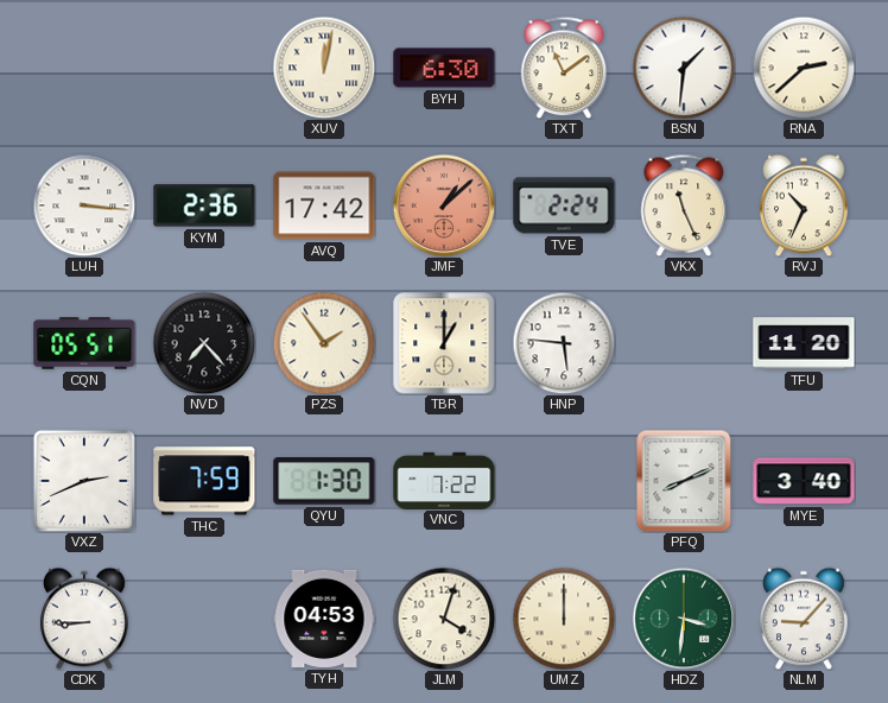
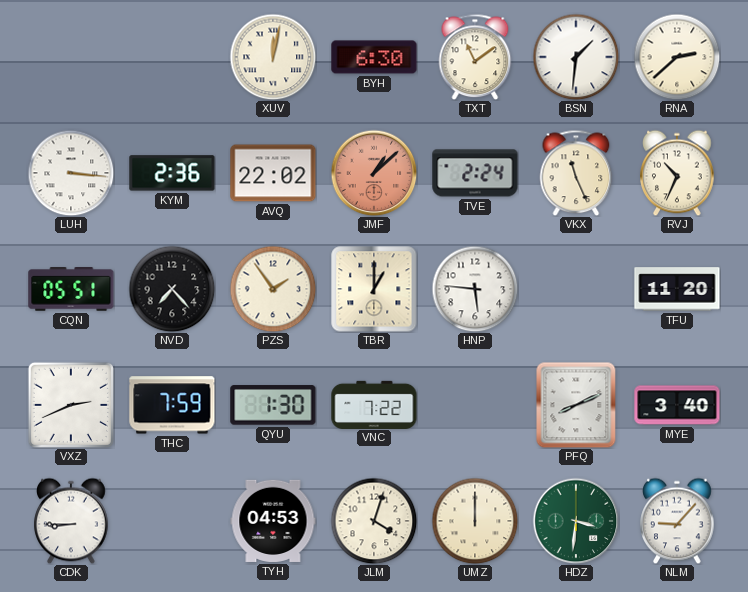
AVQ: 17:42 -> 22:02
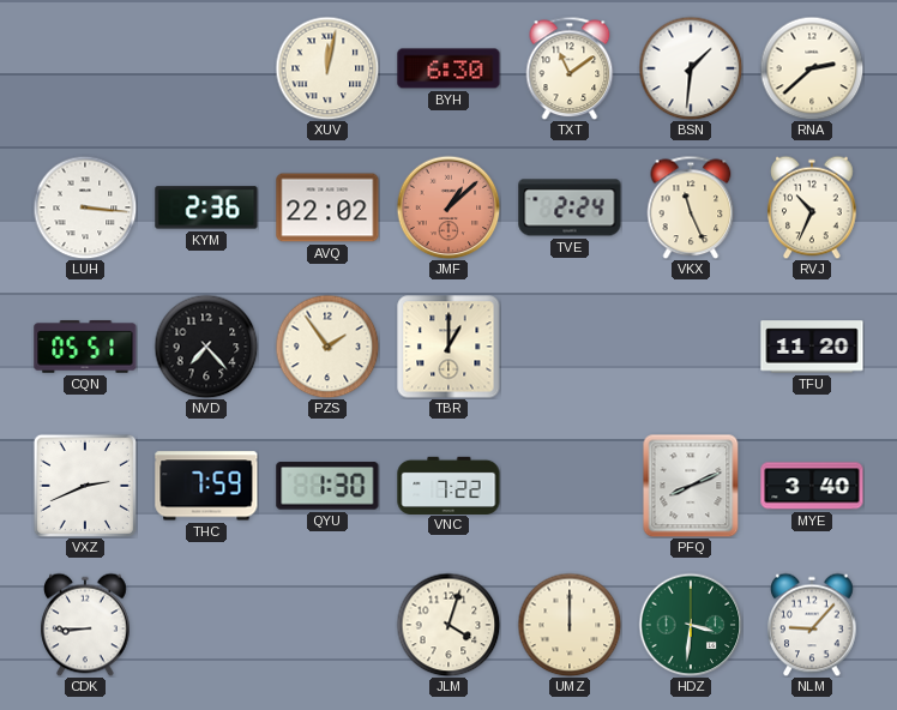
HNP: 5:46 -> none
TYH: 04:53 -> none
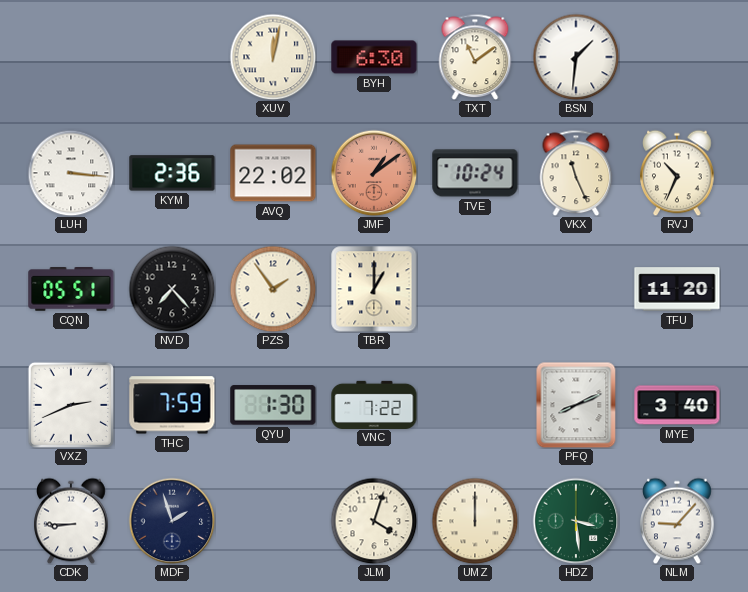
RNA: 2:38 -> none
JMF: 1:08 -> 1:09
TVE: 2:24 -> 10:24
MDF: none -> 1:57
HDZ: 3:31 -> 3:29
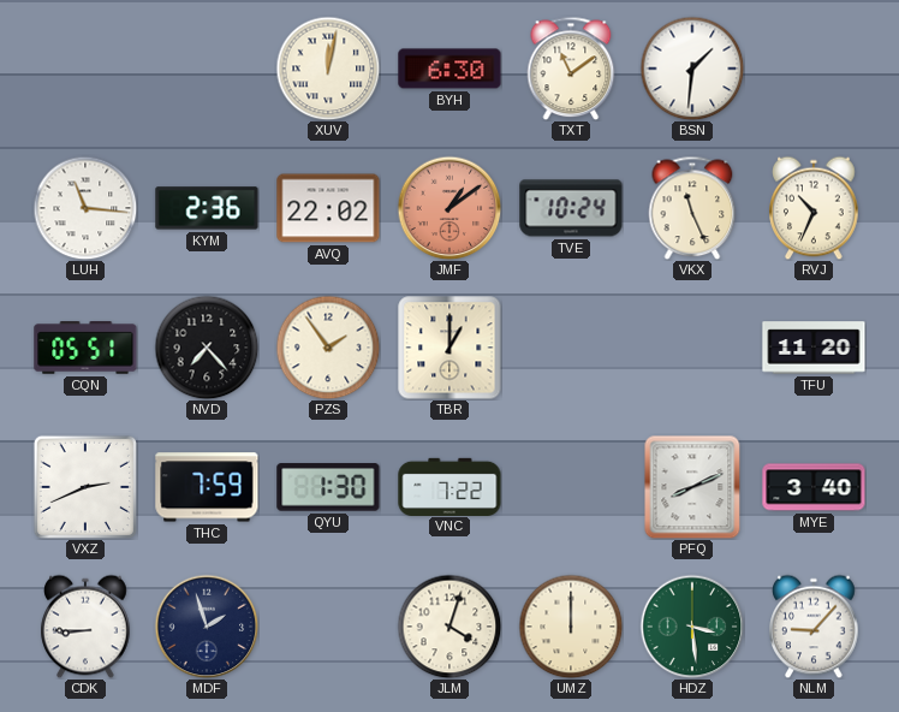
LUH: 3:16 -> 11:16
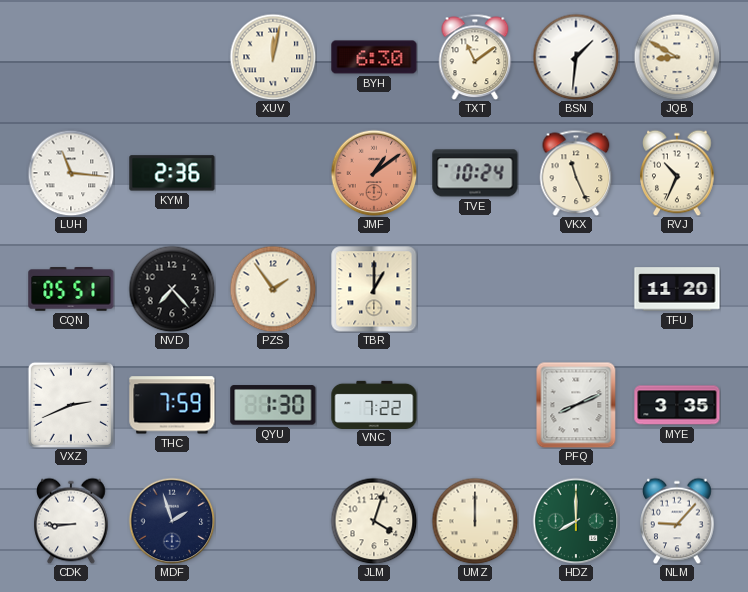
JQB: none -> 8:50
AVQ: 22:02 -> none
MYE: 3:40 -> 3:35
HDZ: 3:29 -> 8:00
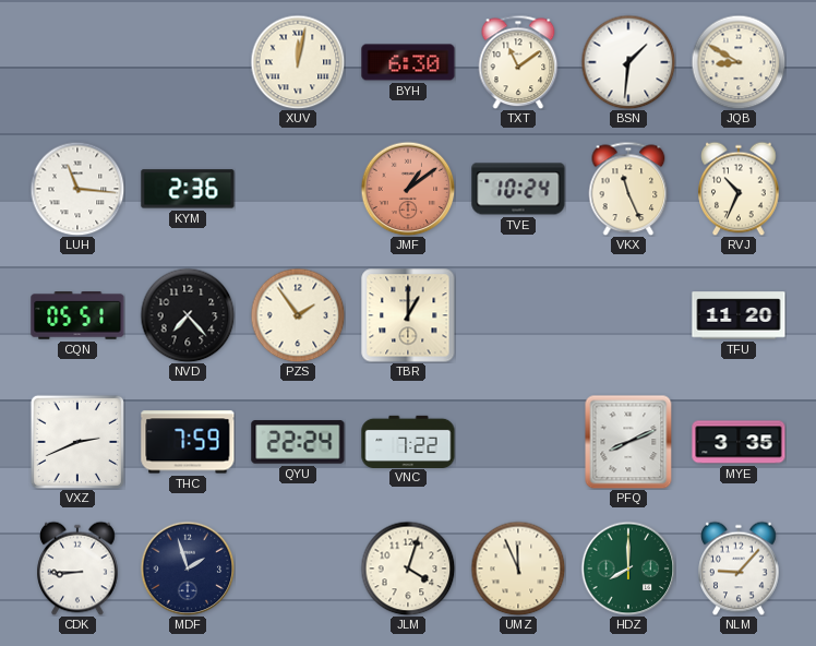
QYU: 1:30 -> 22:24
UMZ: 12:00 -> 11:56
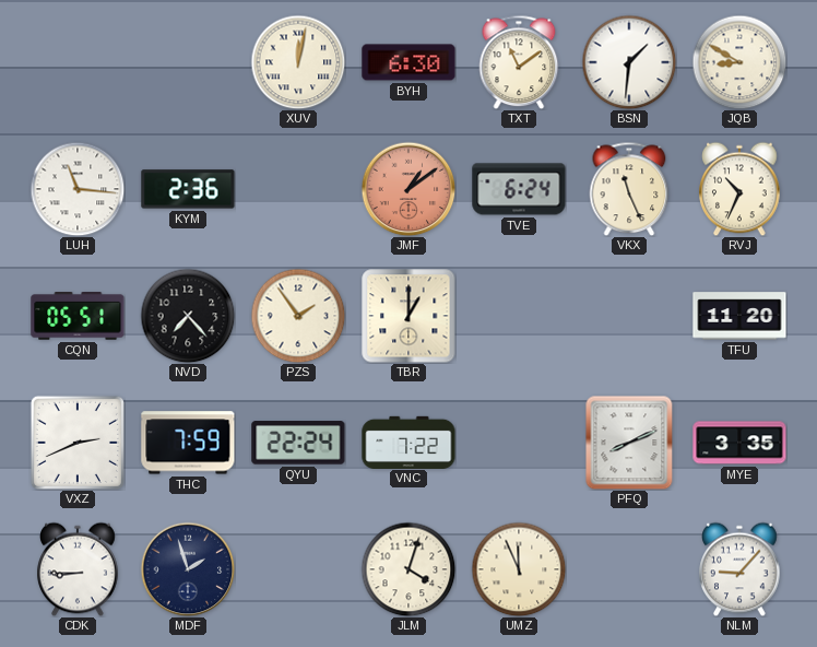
TVE: 10:24 -> 6:24
HDZ: 8:00 -> none
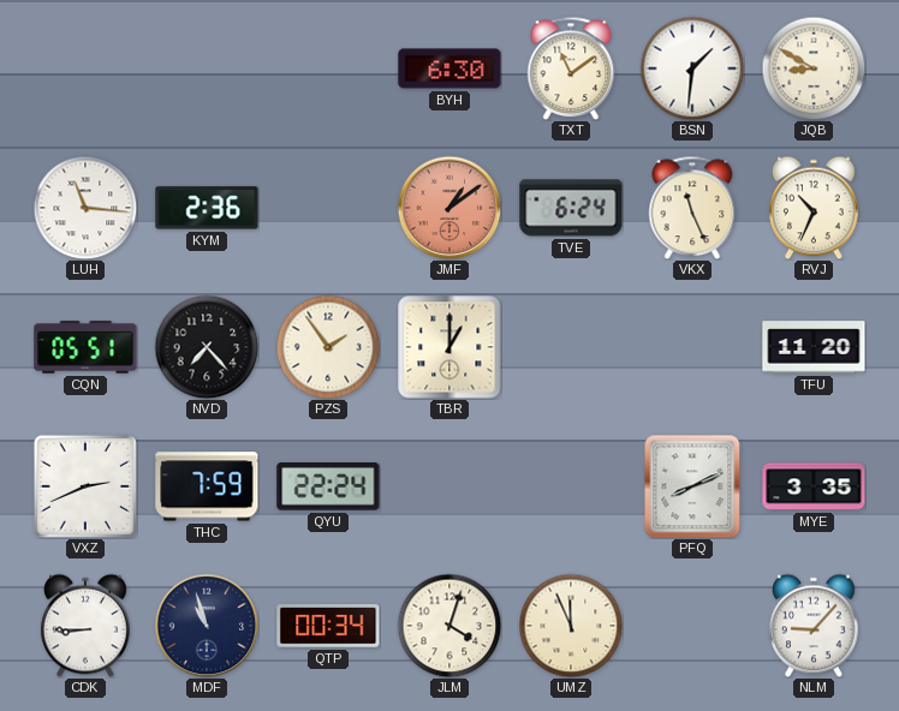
XUV: 12:02 -> none
VNC: 7:22 -> none
MDF: 1:57 -> 10:57
QTP: none -> 00:34
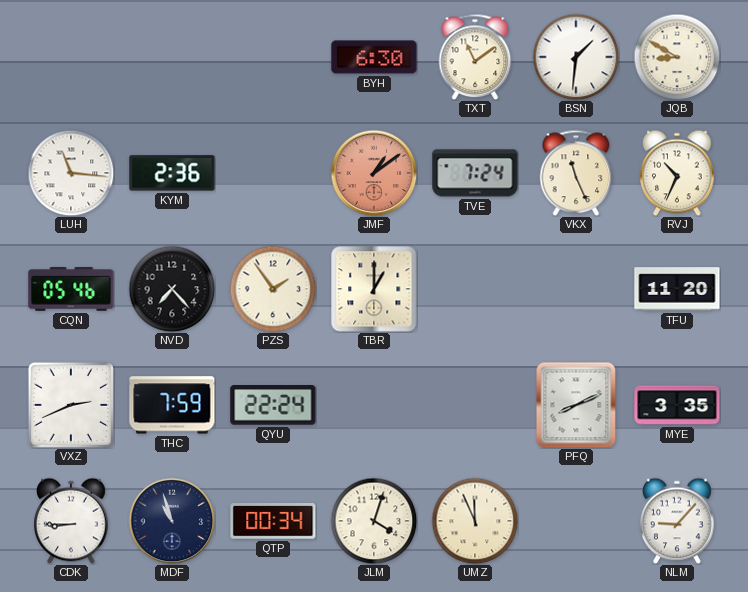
TVE: 6:24 -> 7:24
CQN: 05:51 -> 05:46
